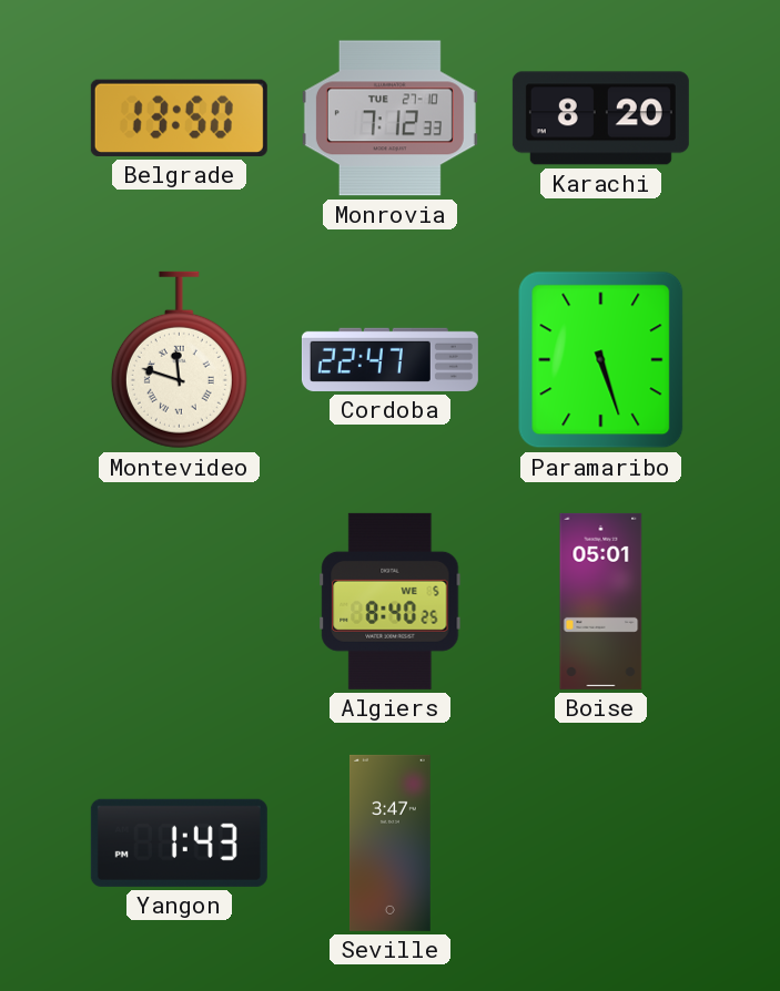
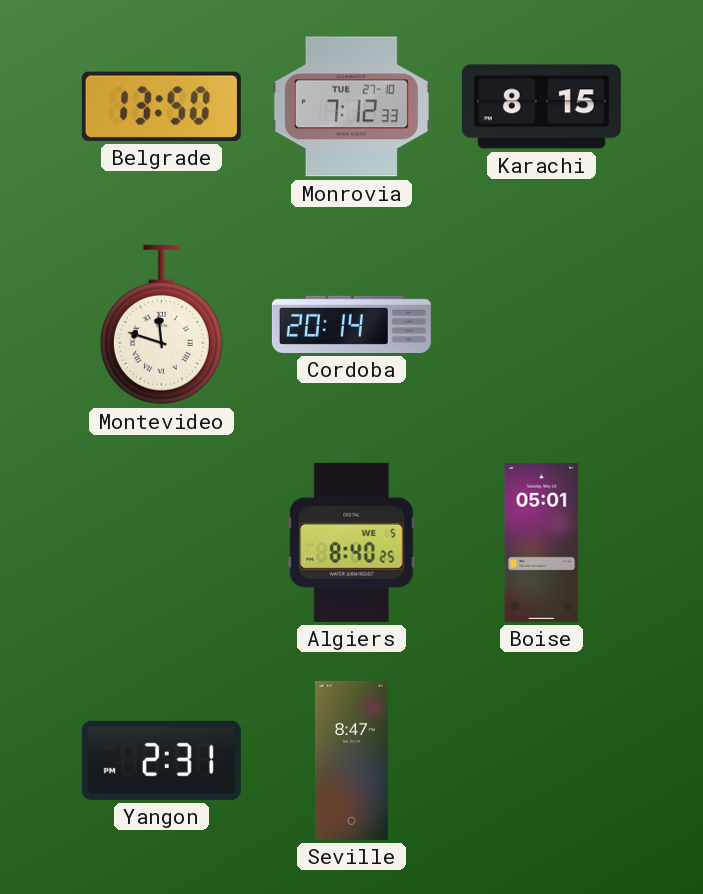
Karachi: 8:20 -> 8:15
Cordoba: 22:47 -> 20:14
Paramaribo: 5:27 -> none
Yangon: 1:43 -> 2:31
Seville: 3:47 -> 8:47
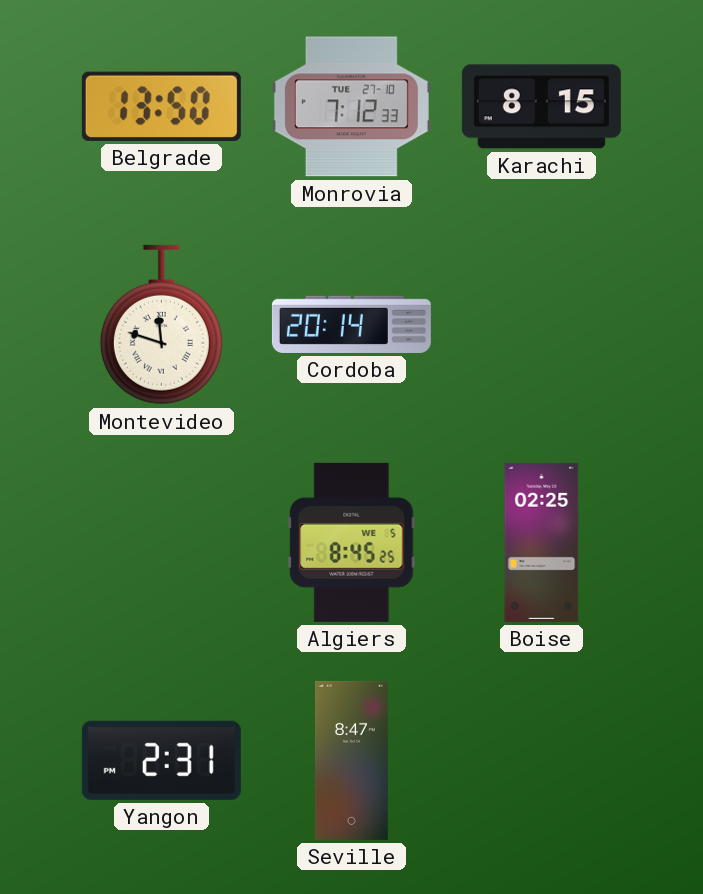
Algiers: 8:40 -> 8:45
Boise: 05:01 -> 02:25
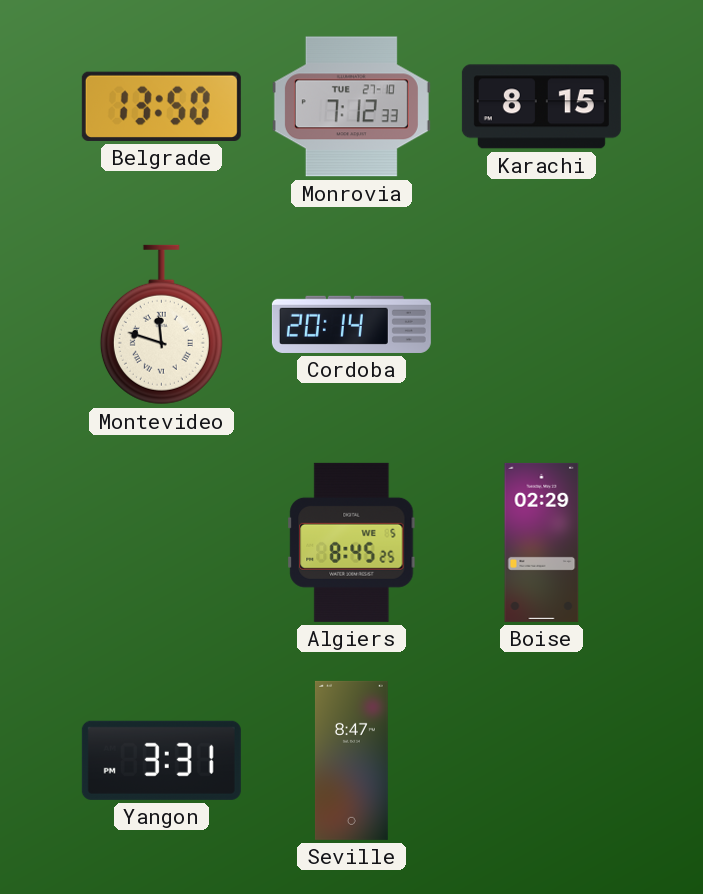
Boise: 02:25 -> 02:29
Yangon: 2:31 -> 3:31
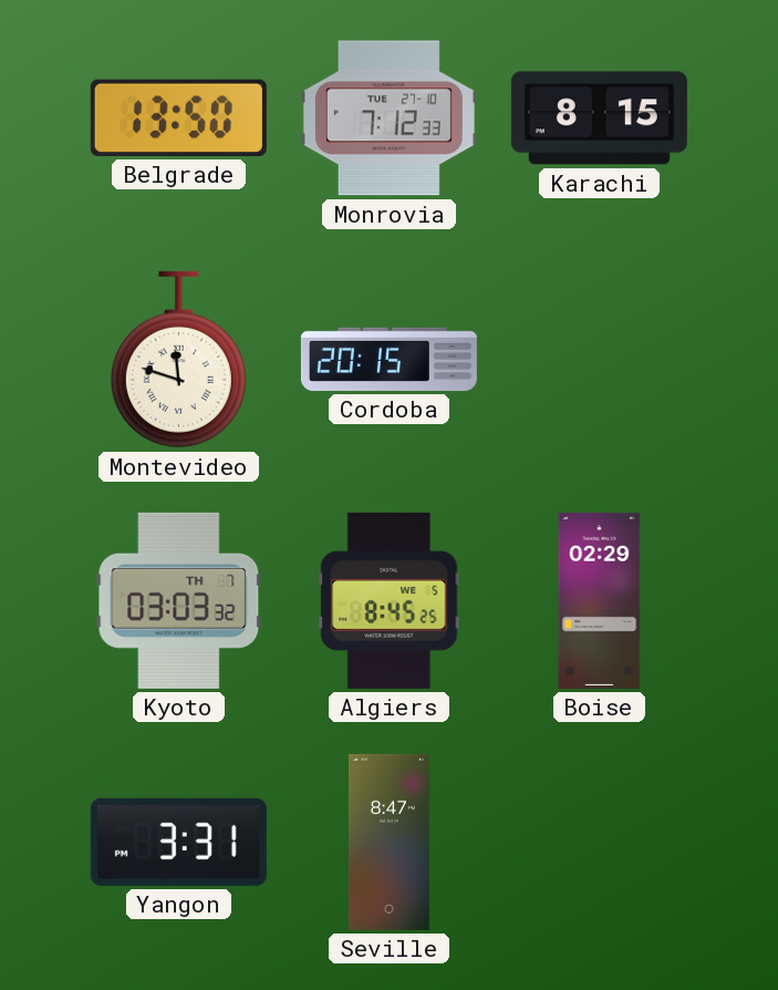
Cordoba: 20:14 -> 20:15
Kyoto: none -> 03:03
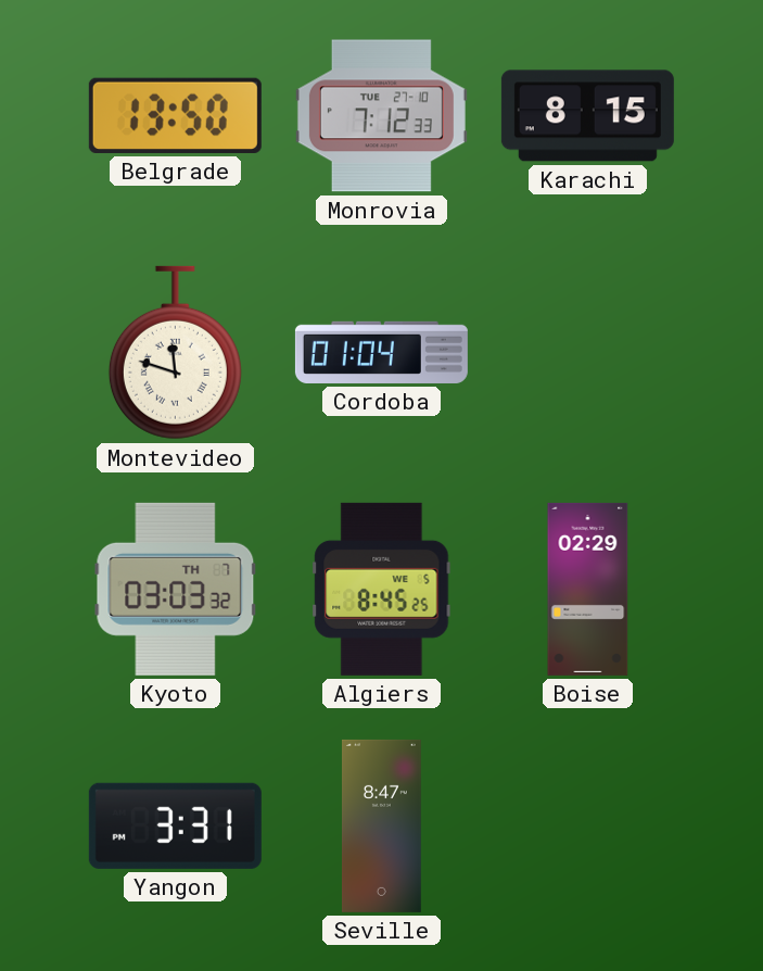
Cordoba: 20:15 -> 01:04
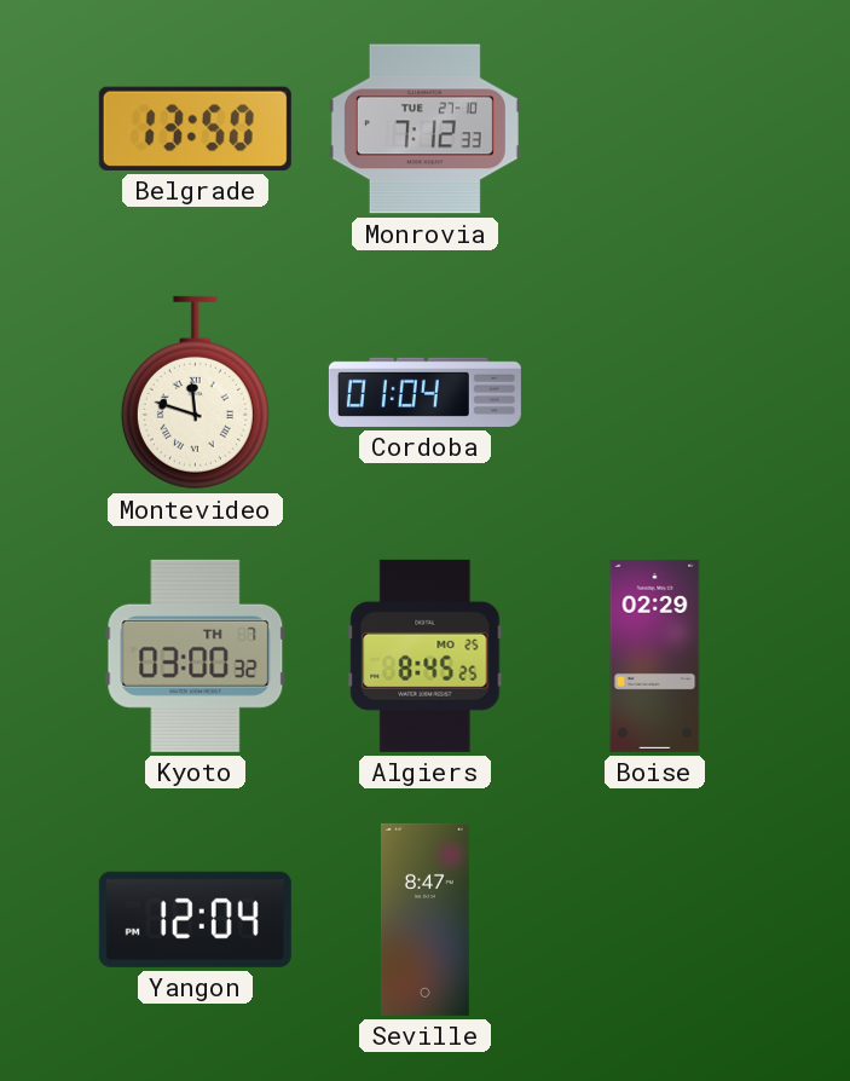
Karachi: 8:15 -> none
Kyoto: 03:03 -> 03:00
Algiers date: WE 5 -> MO 25
Yangon: 3:31 -> 12:04
